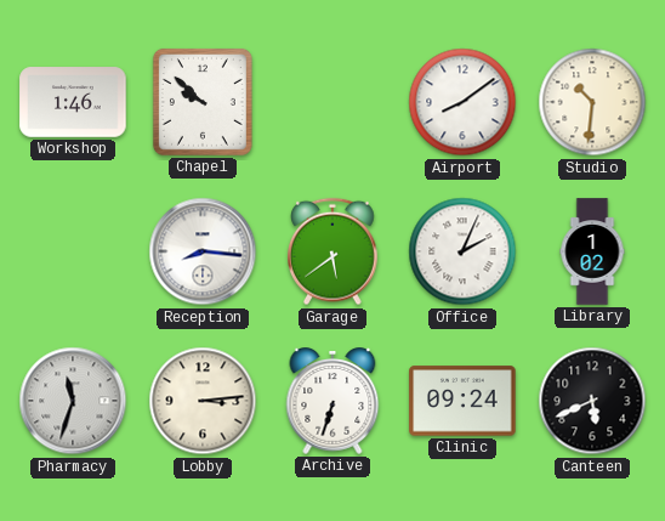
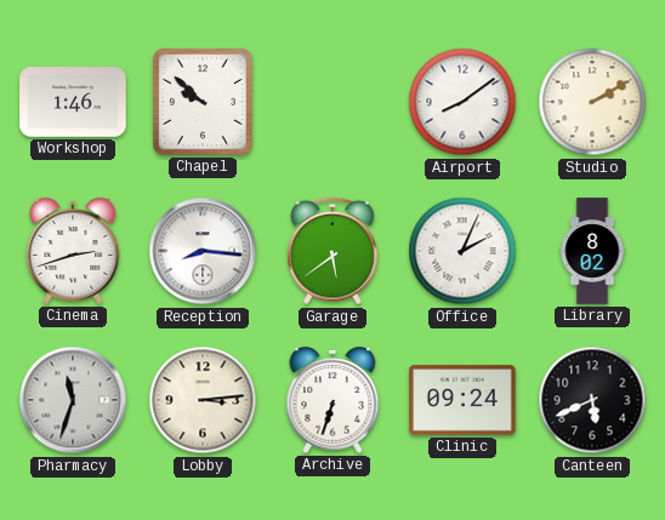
Studio: 10:31 -> 2:10
Cinema: none -> 2:42
Library: 1:02 -> 8:02
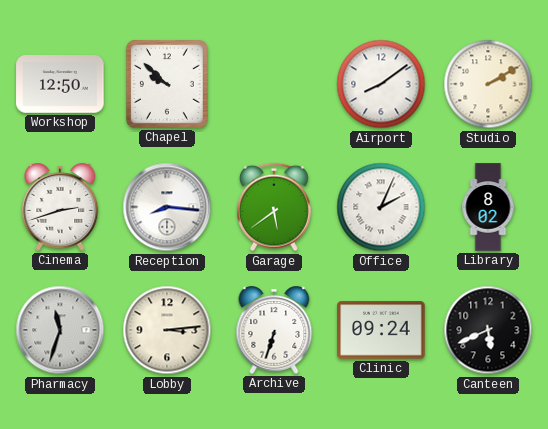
Workshop: 1:46 -> 12:50
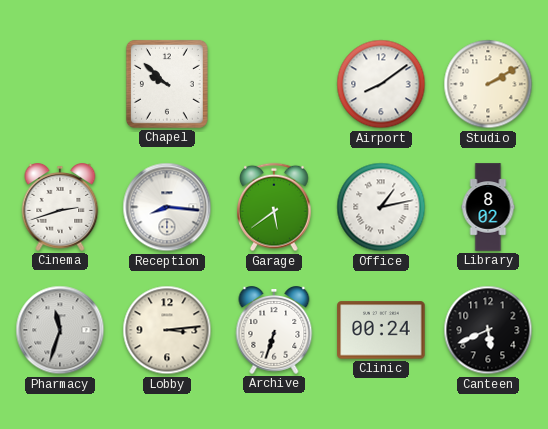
Workshop: 12:50 -> none
Office: 2:04 -> 1:13
Clinic: 09:24 -> 00:24
